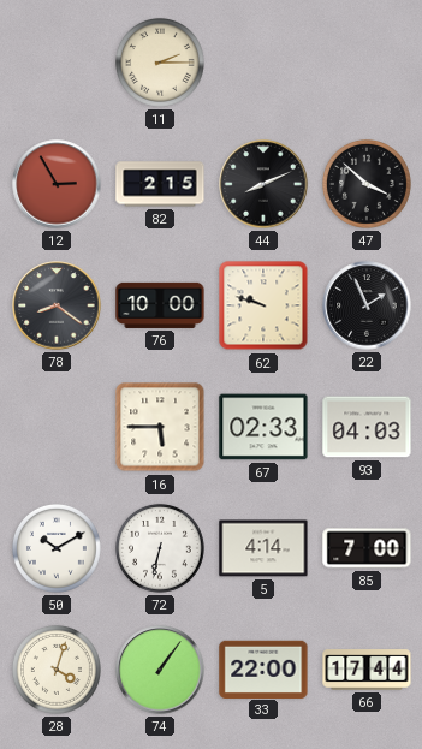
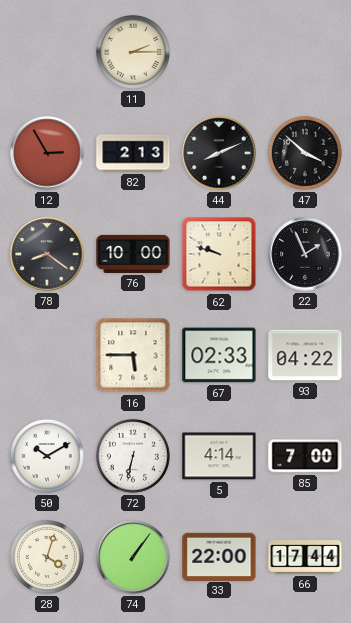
82: 2:15 -> 2:13
93: 04:03 -> 04:22
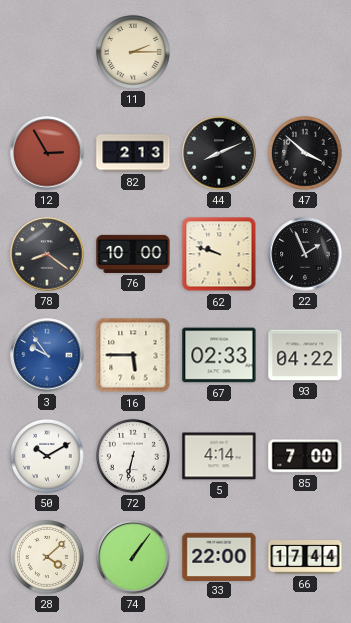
3: none -> 9:54
28: 4:03 -> 4:08
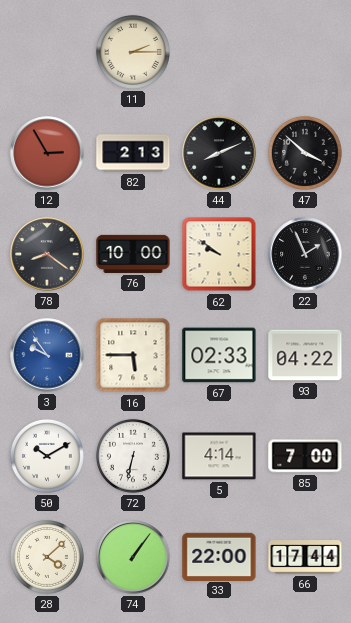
62: 9:48 -> 9:51
